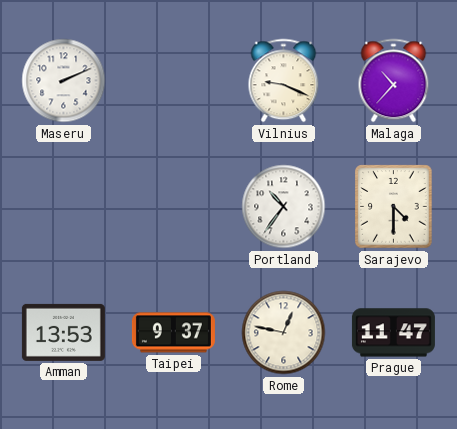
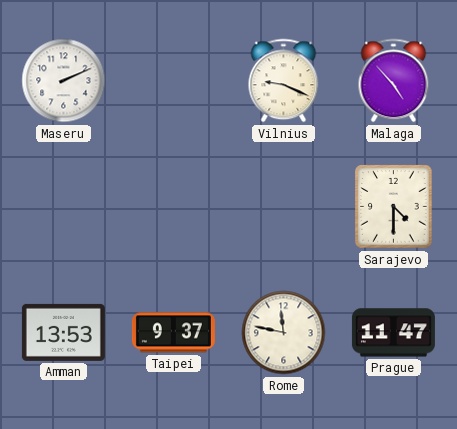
Malaga: 10:37 -> 4:53
Portland: 10:36 -> none
Rome: 12:47 -> 11:47
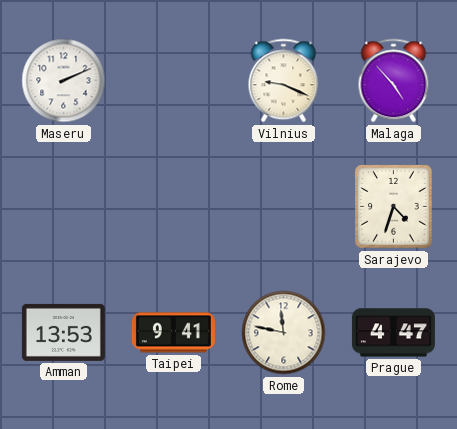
Sarajevo: 4:30 -> 4:33
Taipei: 9:37 -> 9:41
Prague: 11:47 -> 4:47
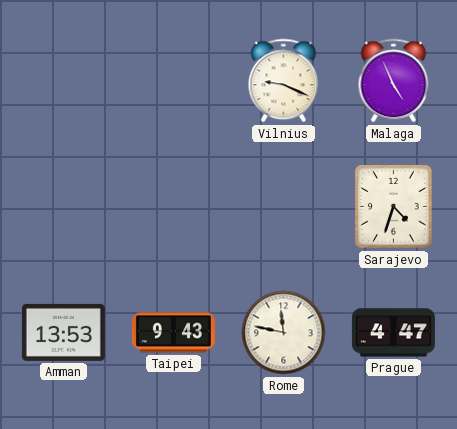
Maseru: 2:11 -> none
Malaga: 4:53 -> 4:56
Taipei: 9:41 -> 9:43
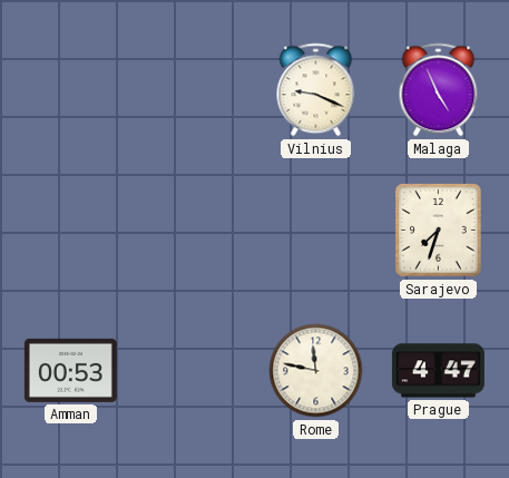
Sarajevo: 4:33 -> 7:33
Amman: 13:53 -> 00:53
Taipei: 9:43 -> none
